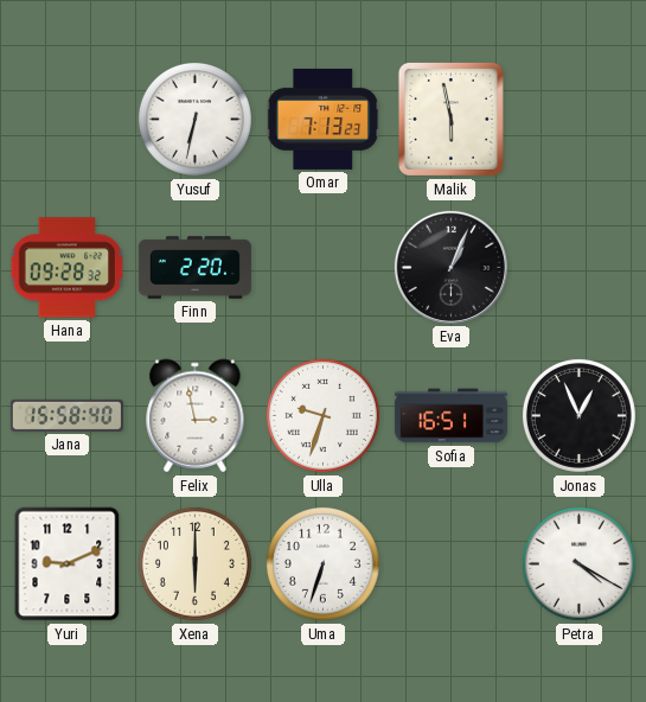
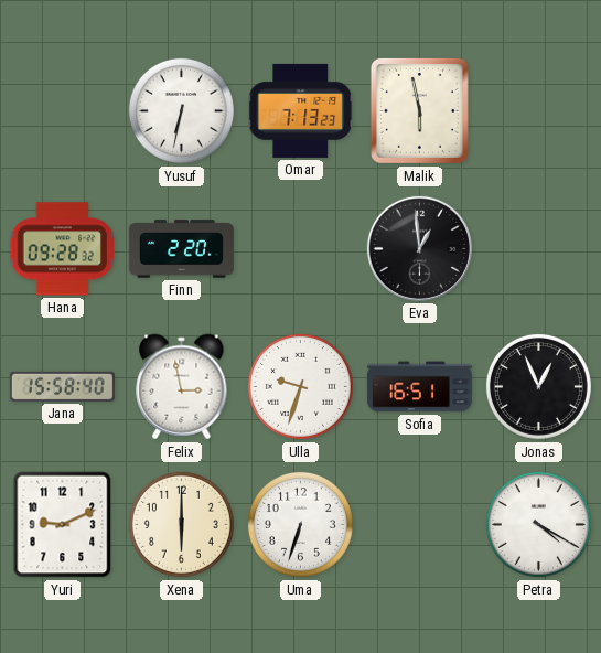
Eva: 1:04 -> 12:59
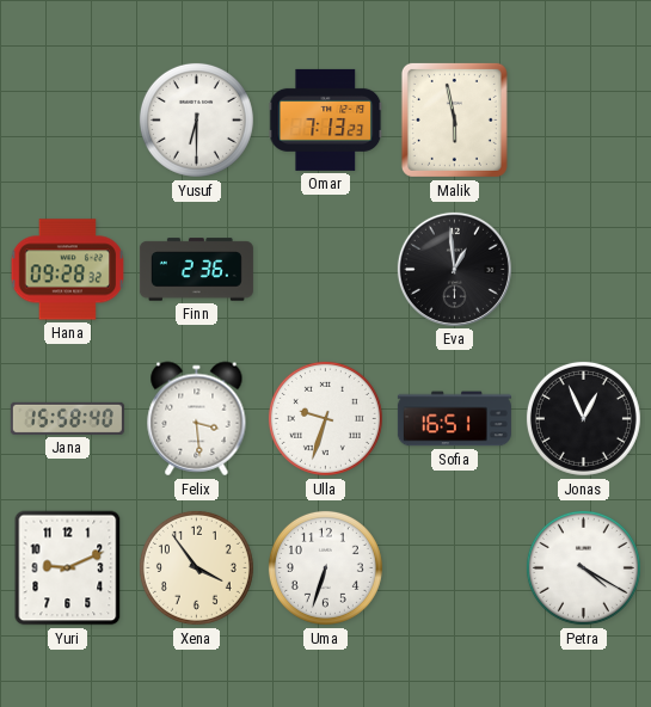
Yusuf: 6:32 -> 6:30
Finn: 2:20 -> 2:36
Felix: 2:58 -> 3:29
Xena: 6:00 -> 3:54
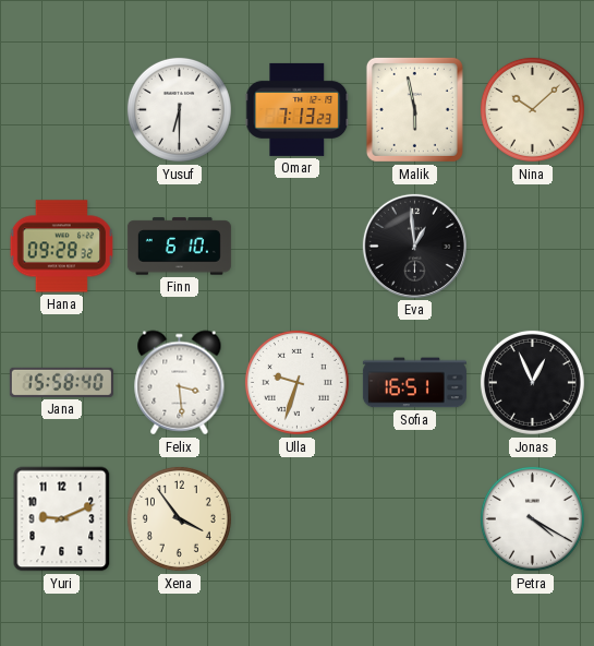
Nina: none -> 10:08
Finn: 2:36 -> 6:10
Uma: 6:33 -> none
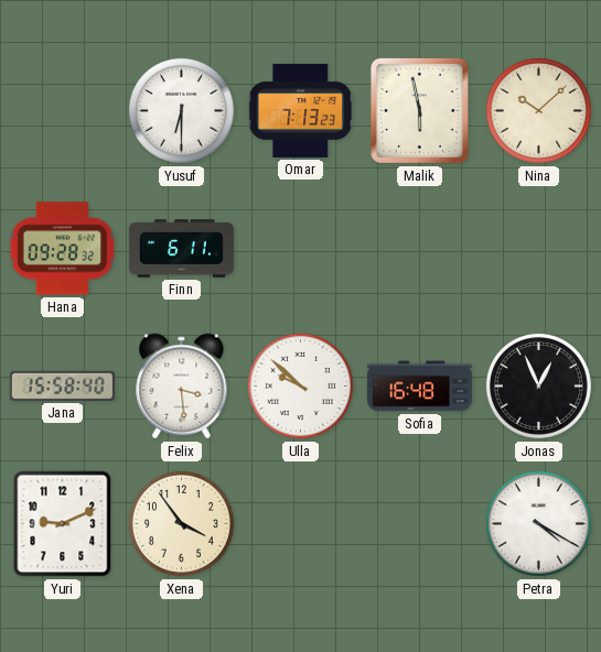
Finn: 6:10 -> 6:11
Eva: 12:59 -> none
Ulla: 9:33 -> 9:52
Sofia: 16:51 -> 16:48
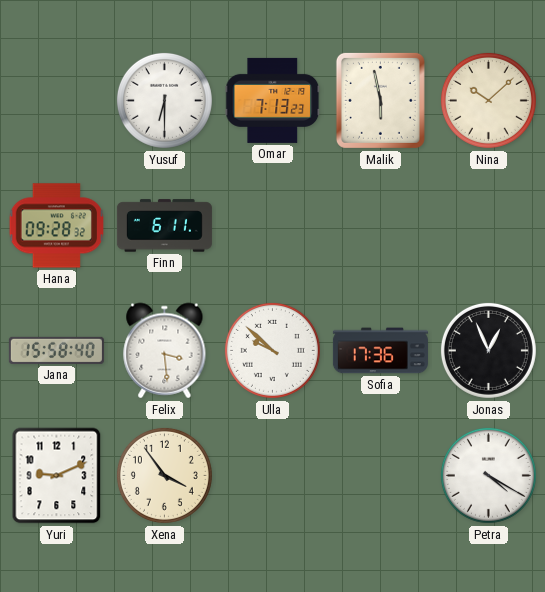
Sofia: 16:48 -> 17:36
